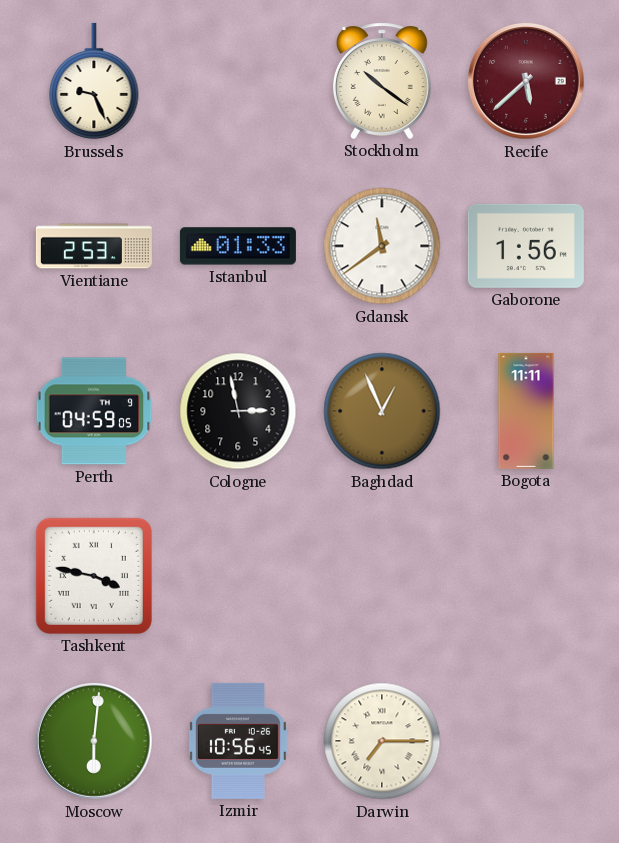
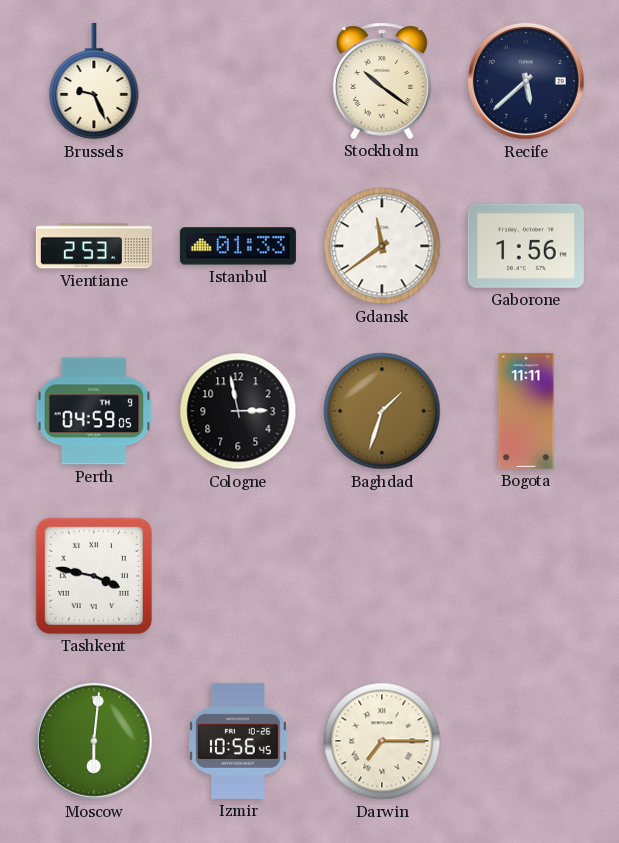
Recife dial: burgundy -> navy
Baghdad: 12:56 -> 1:33
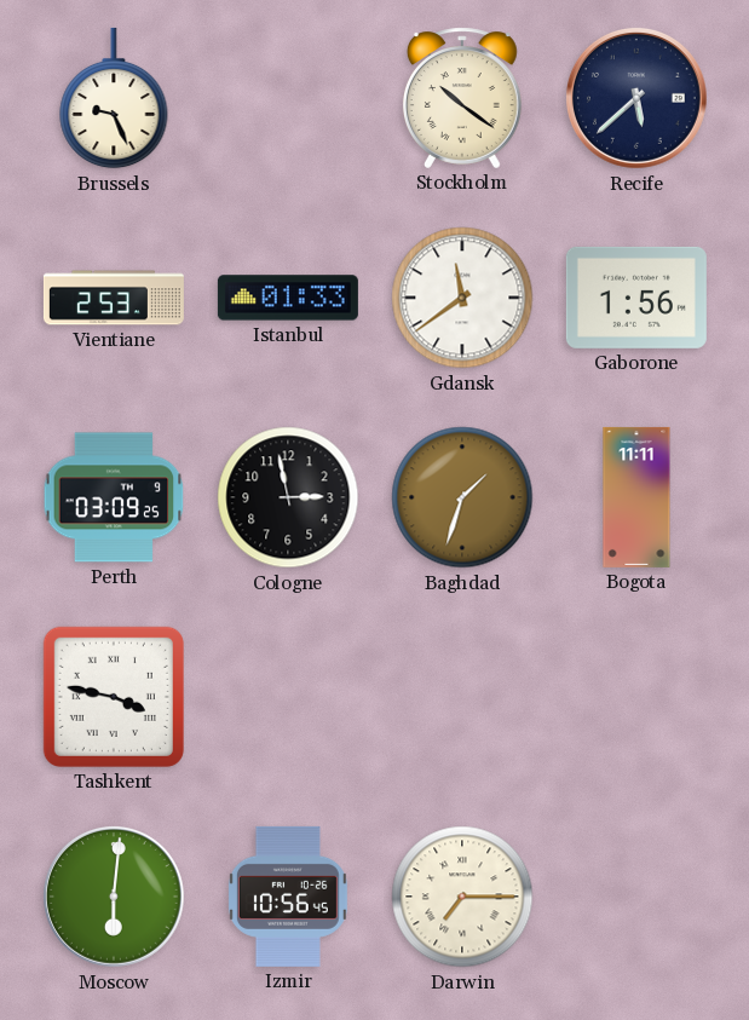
Perth: 04:59 -> 03:09
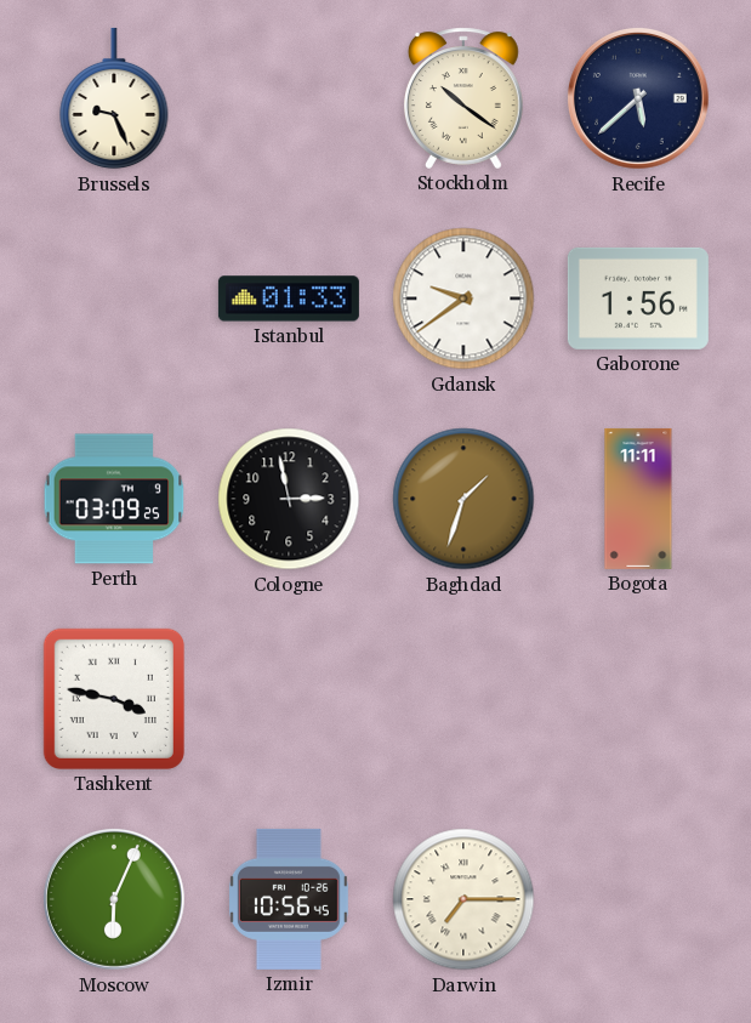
Vientiane: 2:53 -> none
Gdansk: 11:39 -> 9:39
Moscow: 6:01 -> 6:04
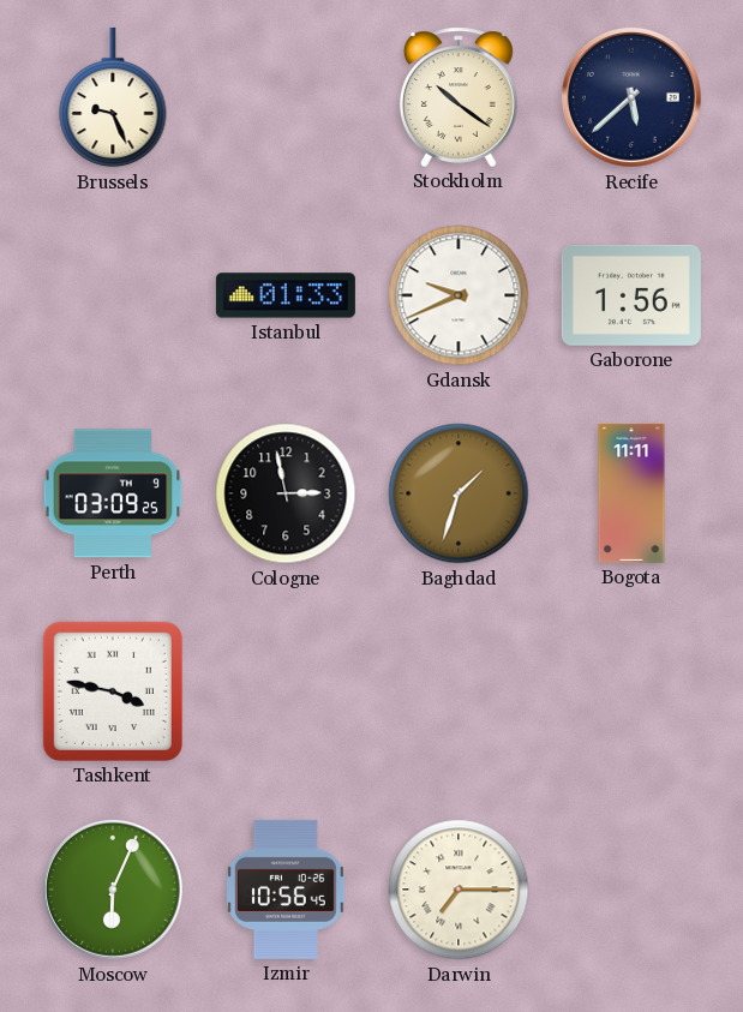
Gdansk: 9:39 -> 9:41
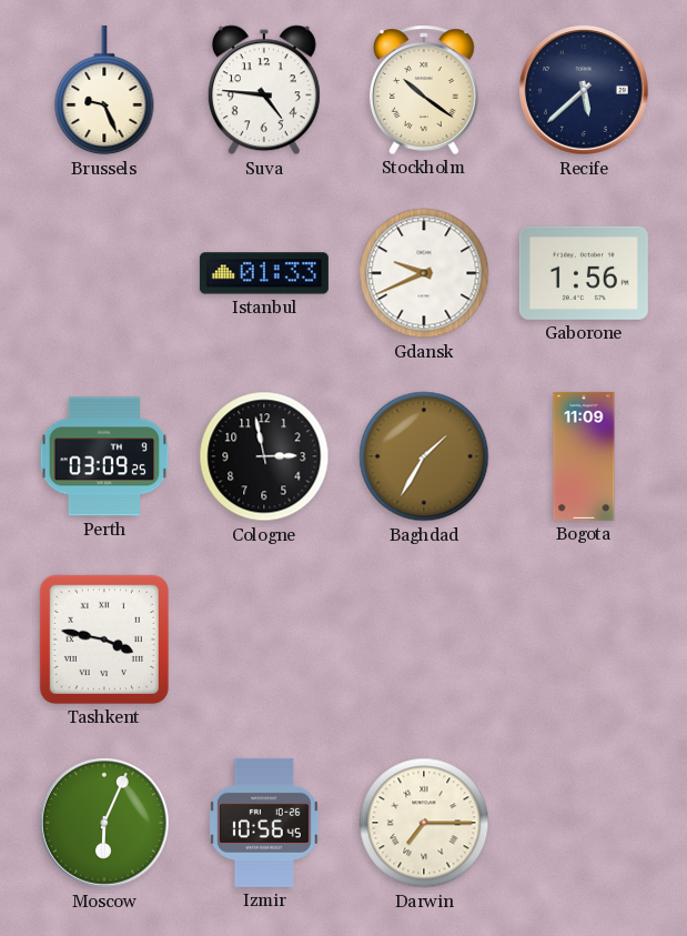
Suva: none -> 4:46
Baghdad: 1:33 -> 1:35
Bogota: 11:11 -> 11:09
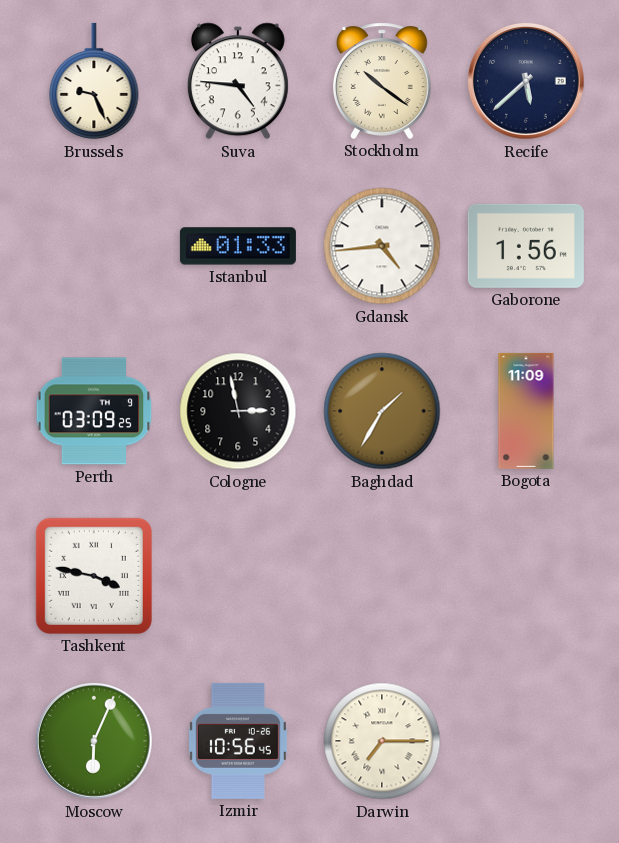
Gdansk: 9:41 -> 4:44
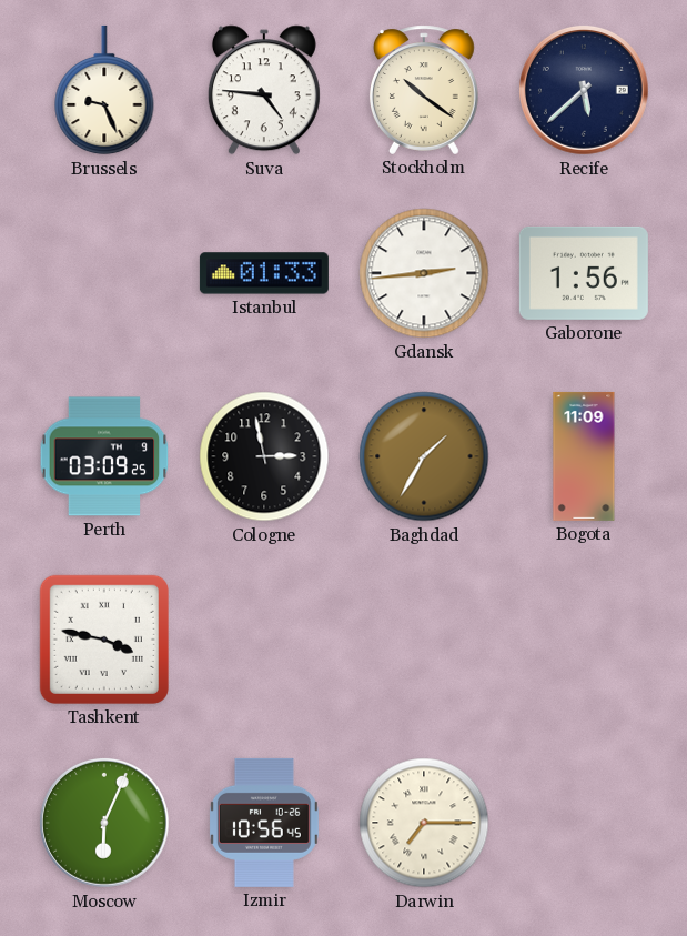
Gdansk: 4:44 -> 2:44
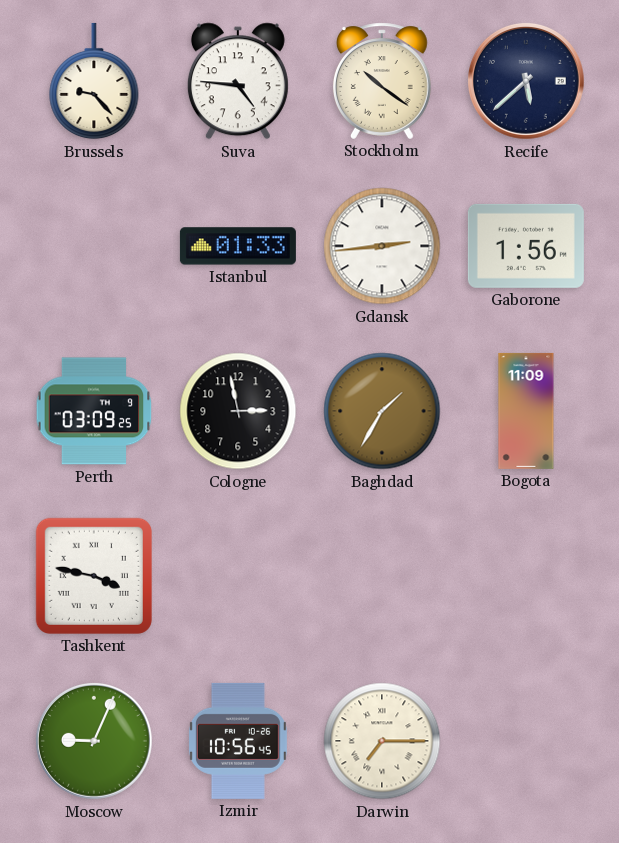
Brussels: 9:26 -> 9:23
Moscow: 6:04 -> 9:04
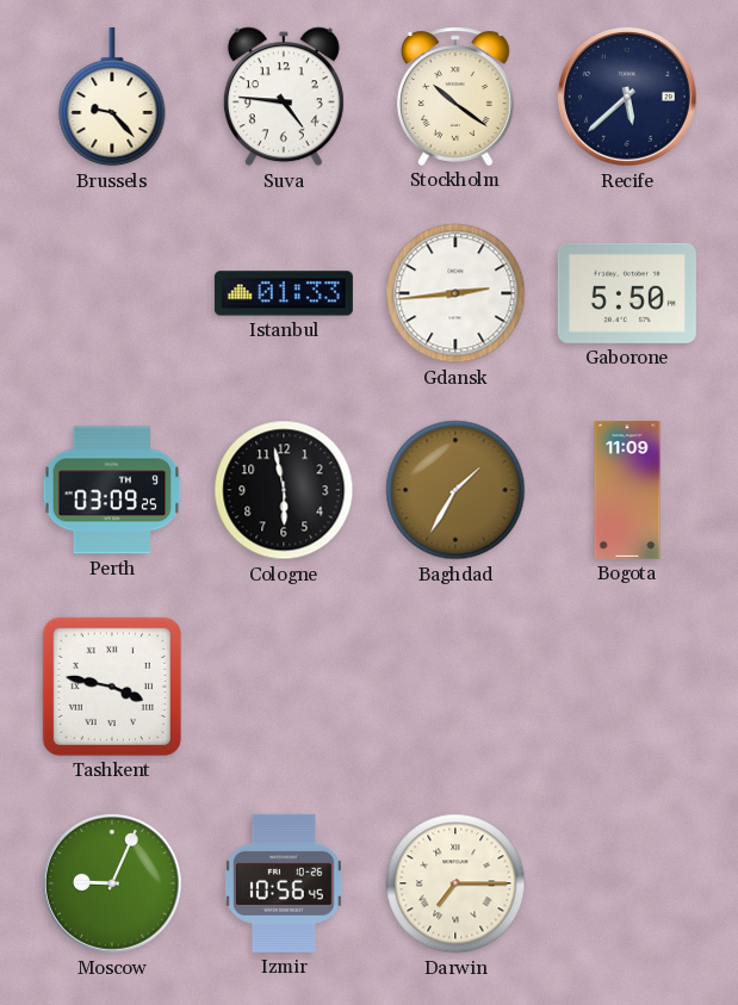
Gaborone: 1:56 -> 5:50
Cologne: 2:58 -> 5:58
